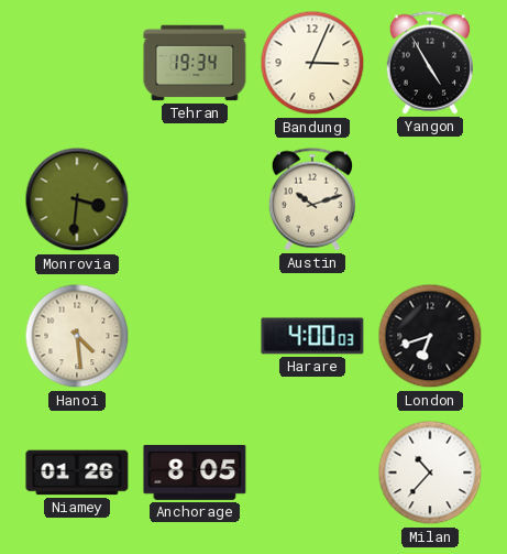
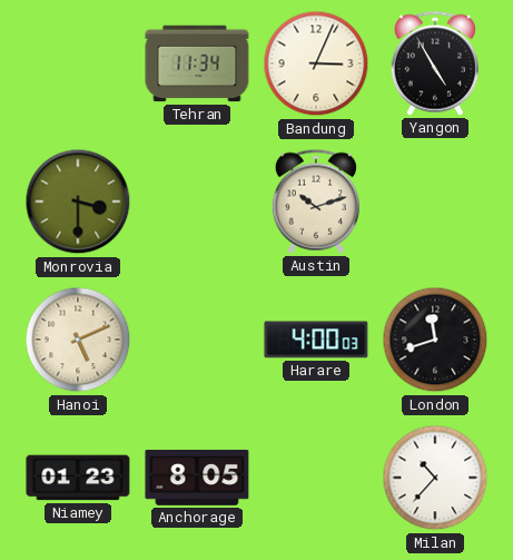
Tehran: 19:34 -> 11:34
Monrovia: 3:31 -> 3:30
Hanoi: 4:29 -> 5:11
London: 6:42 -> 11:42
Niamey: 01:26 -> 01:23
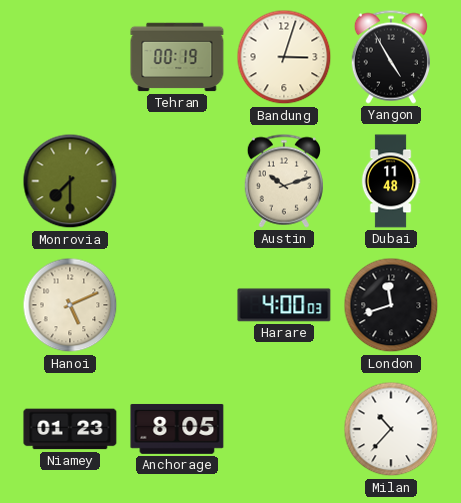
Tehran: 11:34 -> 00:19
Bandung: 3:04 -> 3:03
Monrovia: 3:30 -> 7:30
Dubai: none -> 11:48
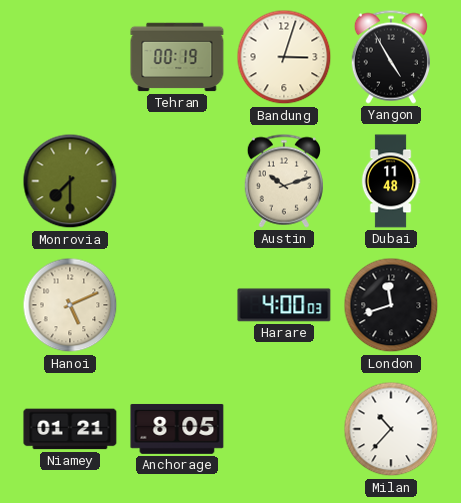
Niamey: 01:23 -> 01:21
